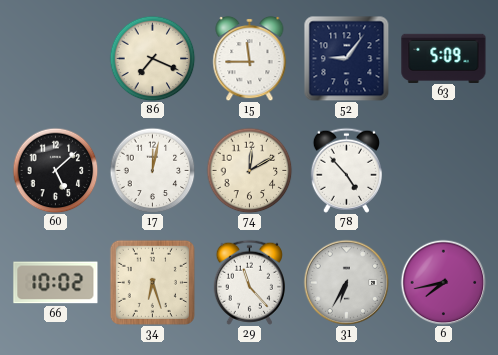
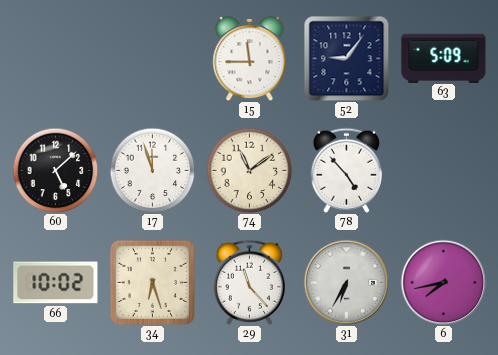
86: 7:19 -> none
17: 12:02 -> 11:57
74: 12:10 -> 11:09
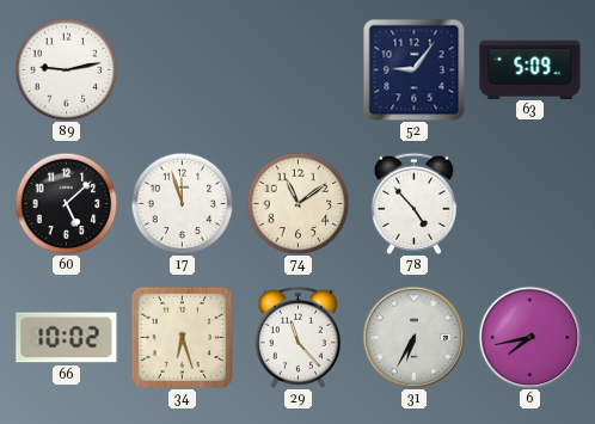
89: none -> 9:13
15: 11:45 -> none
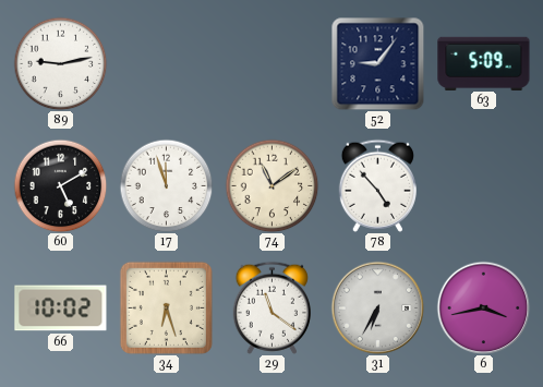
60: 5:08 -> 5:10
29: 11:23 -> 11:21
6: 7:43 -> 3:43
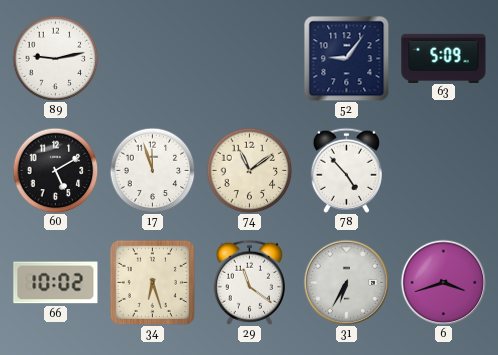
6: 3:43 -> 3:42
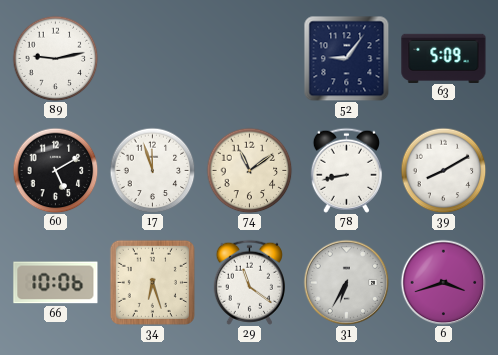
78: 4:53 -> 8:43
39: none -> 8:10
66: 10:02 -> 10:06
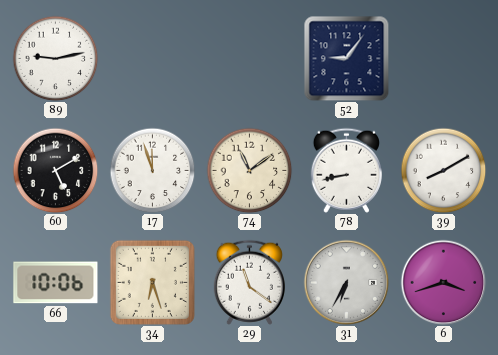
63: 5:09 -> none
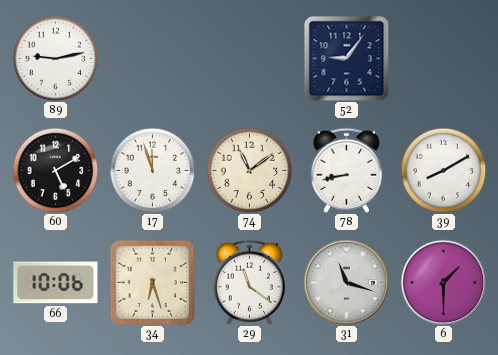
31: 6:35 -> 11:18
6: 3:42 -> 1:30
